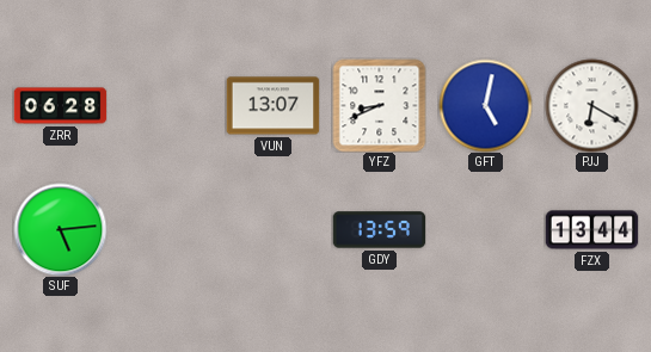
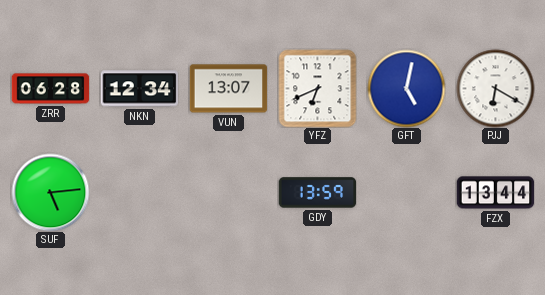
NKN: none -> 12:34
YFZ: 8:41 -> 6:41
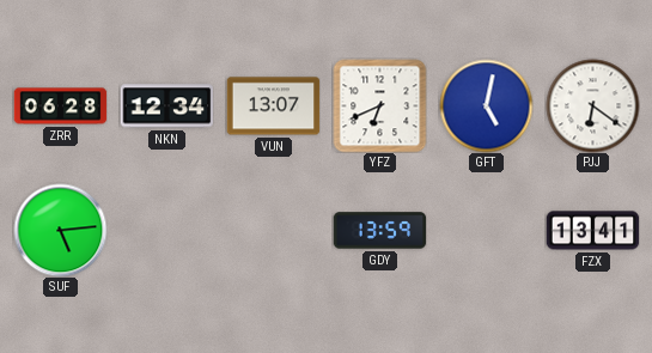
PJJ: 6:20 -> 6:21
FZX: 13:44 -> 13:41
